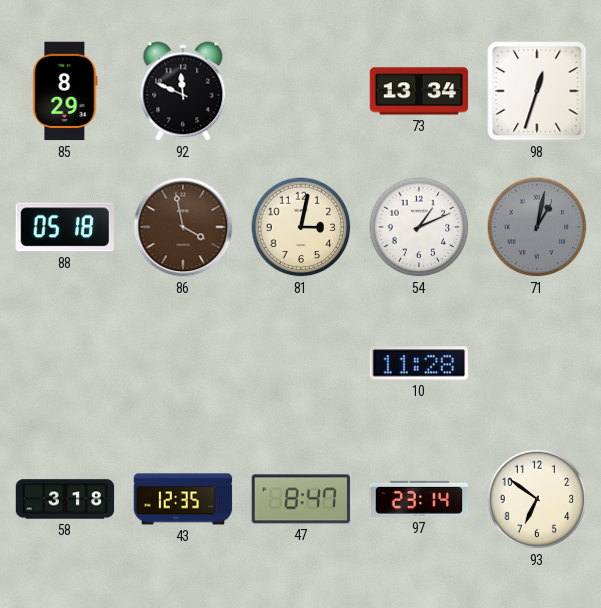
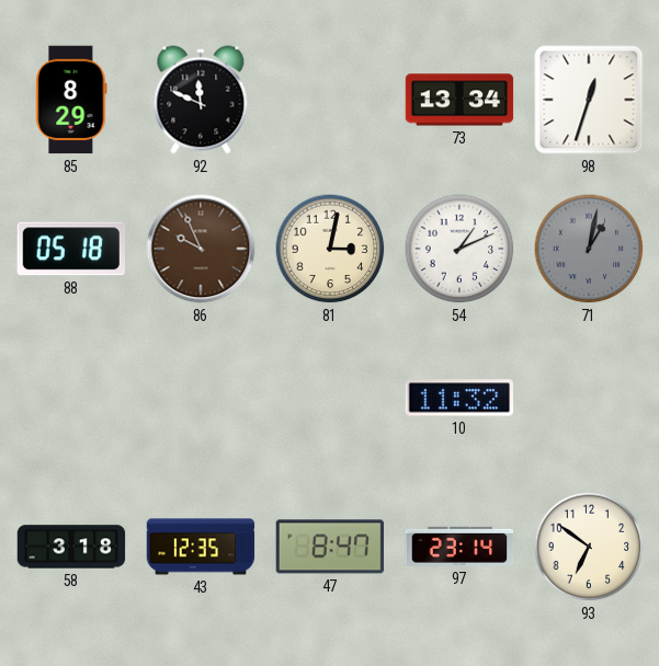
86: 3:58 -> 9:56
10: 11:28 -> 11:32
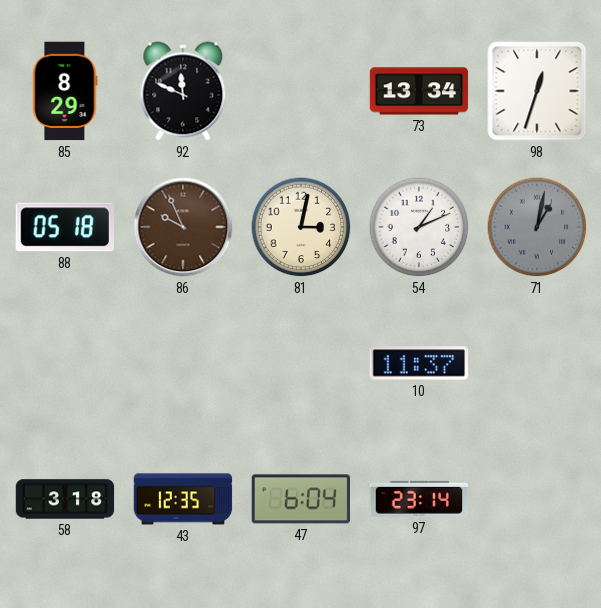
10: 11:32 -> 11:37
47: 8:47 -> 6:04
93: 6:51 -> none
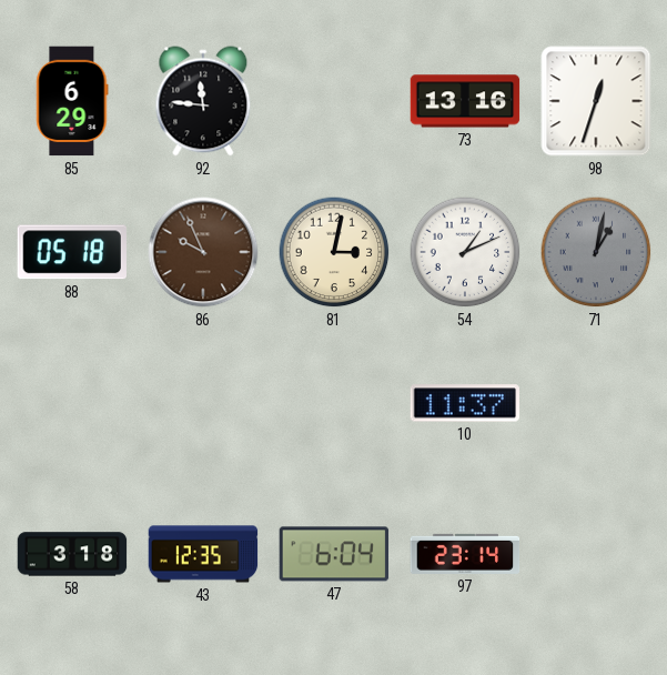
85: 8:29 -> 6:29
92: 11:49 -> 11:46
73: 13:34 -> 13:16
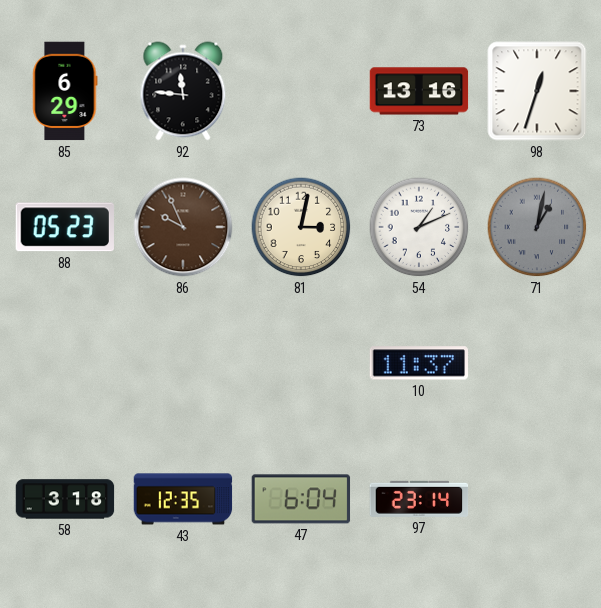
88: 05:18 -> 05:23
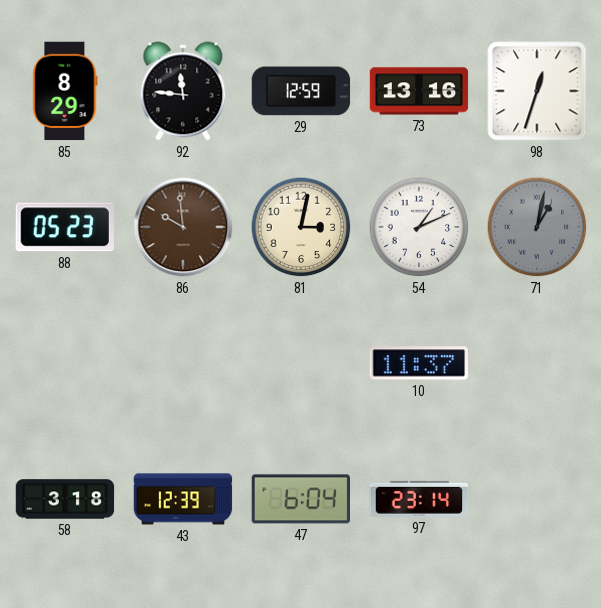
85: 6:29 -> 8:29
29: none -> 12:59
86: 9:56 -> 9:59
43: 12:35 -> 12:39
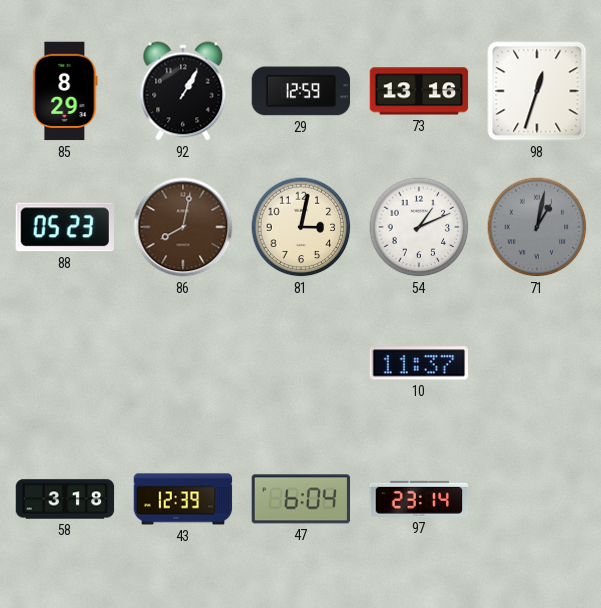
92: 11:46 -> 1:05
86: 9:59 -> 8:02
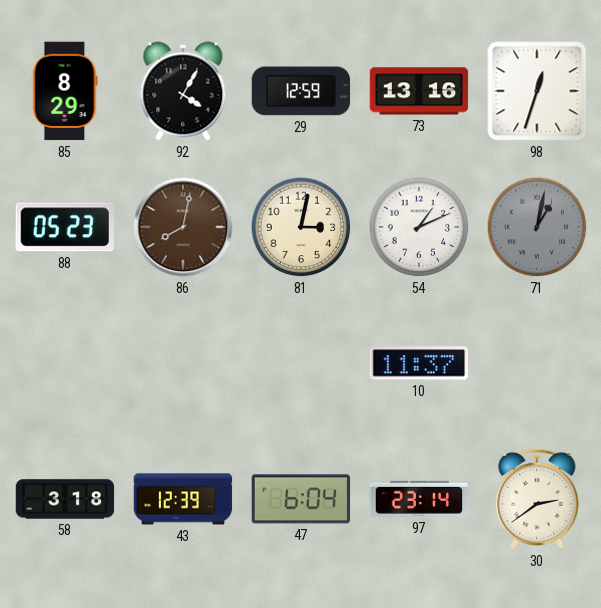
92: 1:05 -> 4:05
30: none -> 2:39
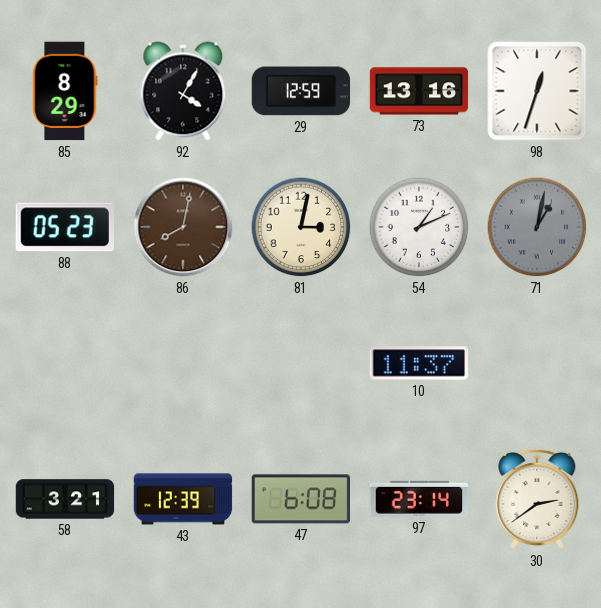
58: 3:18 -> 3:21
47: 6:04 -> 6:08
